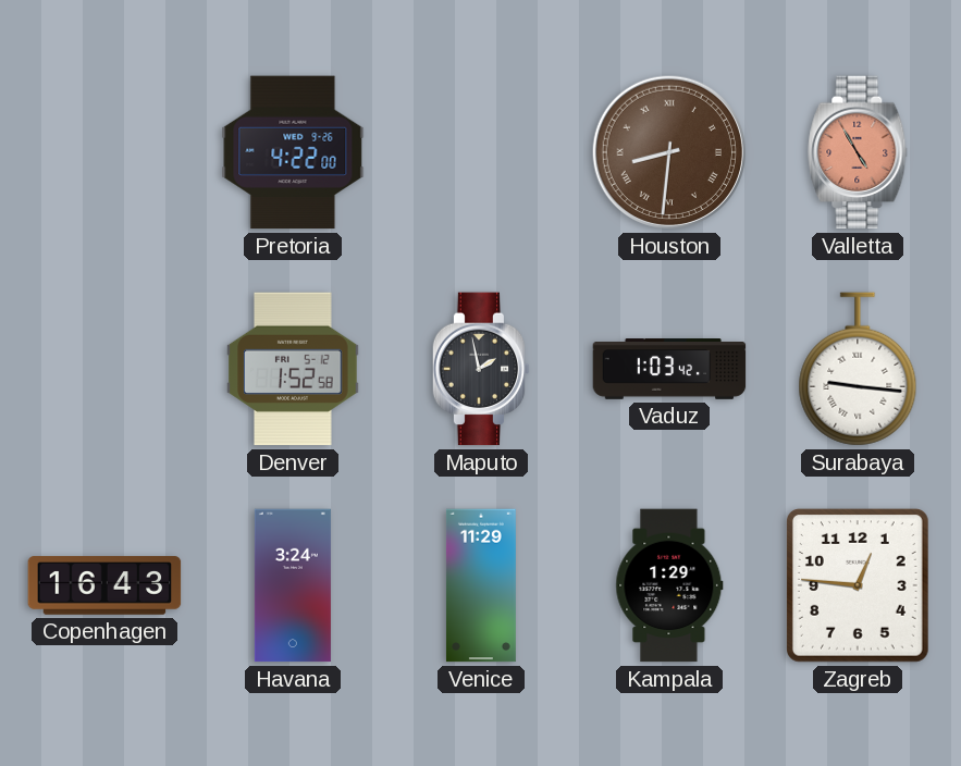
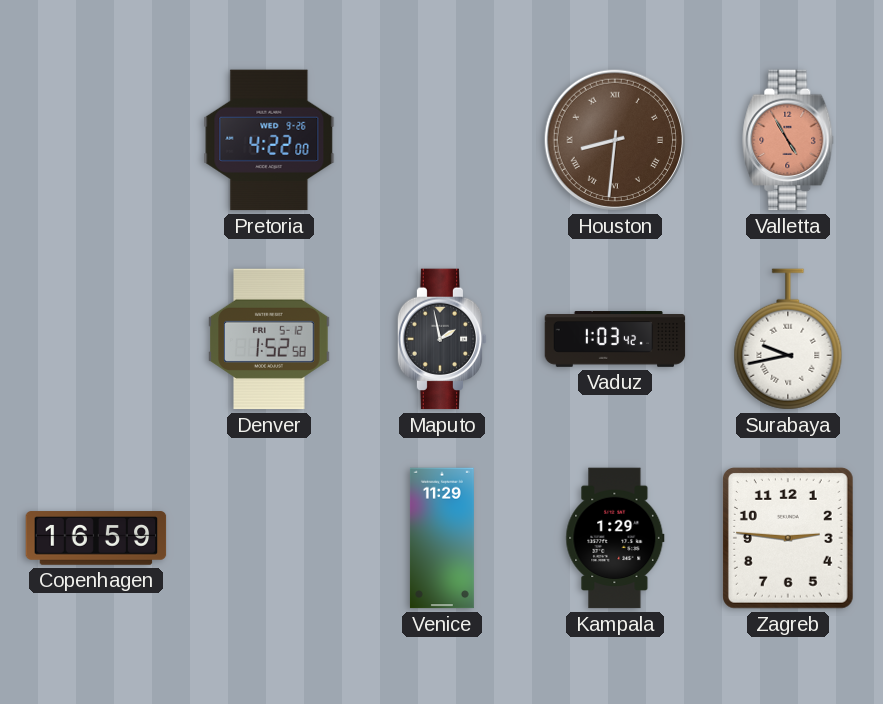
Surabaya: 9:16 -> 9:43
Copenhagen: 16:43 -> 16:59
Havana: 3:24 -> none
Zagreb: 12:46 -> 2:46
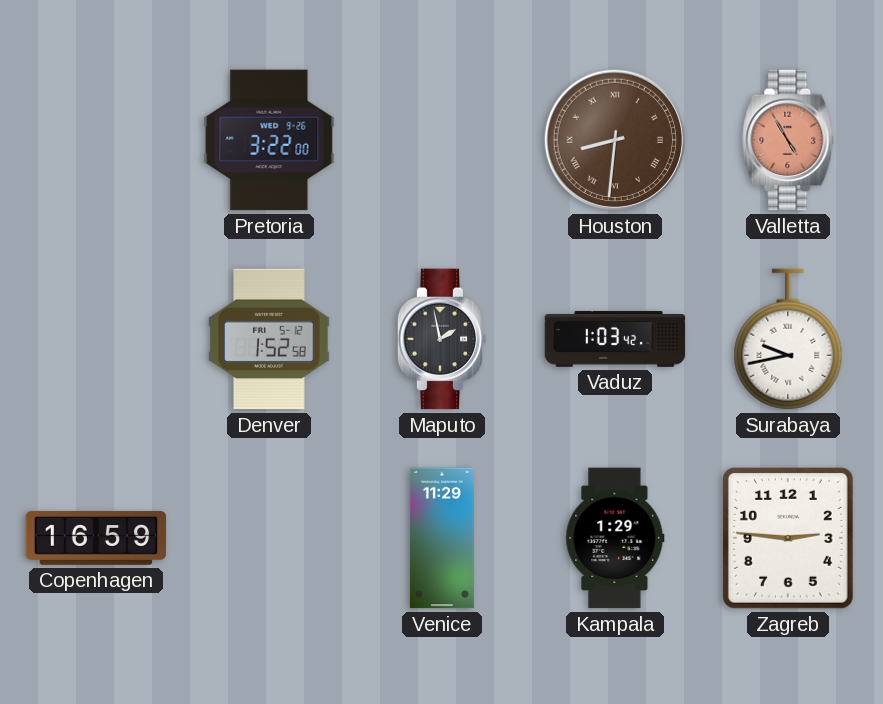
Pretoria: 4:22 -> 3:22
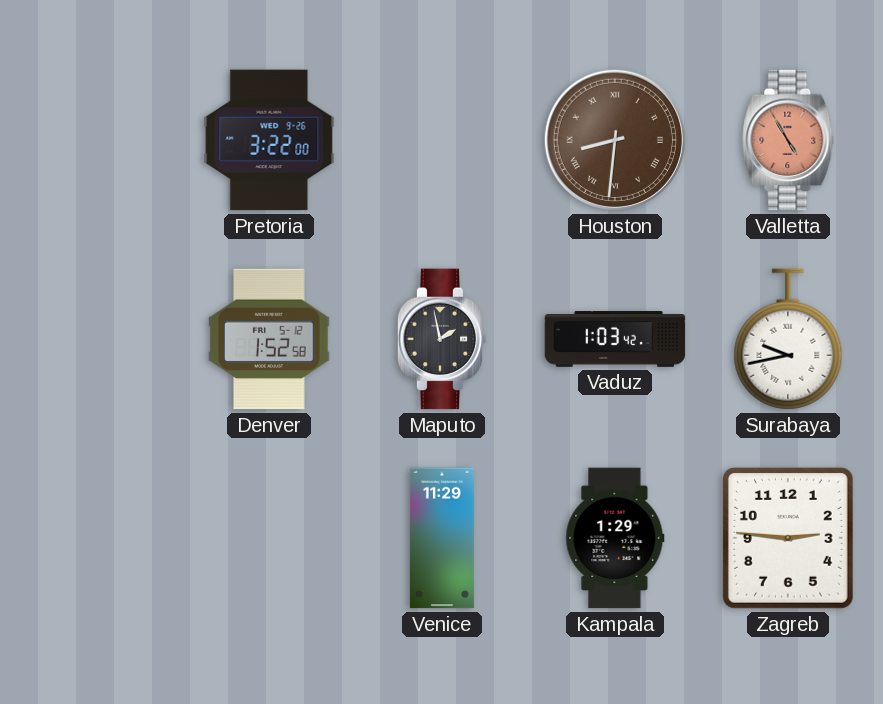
Copenhagen: 16:59 -> none
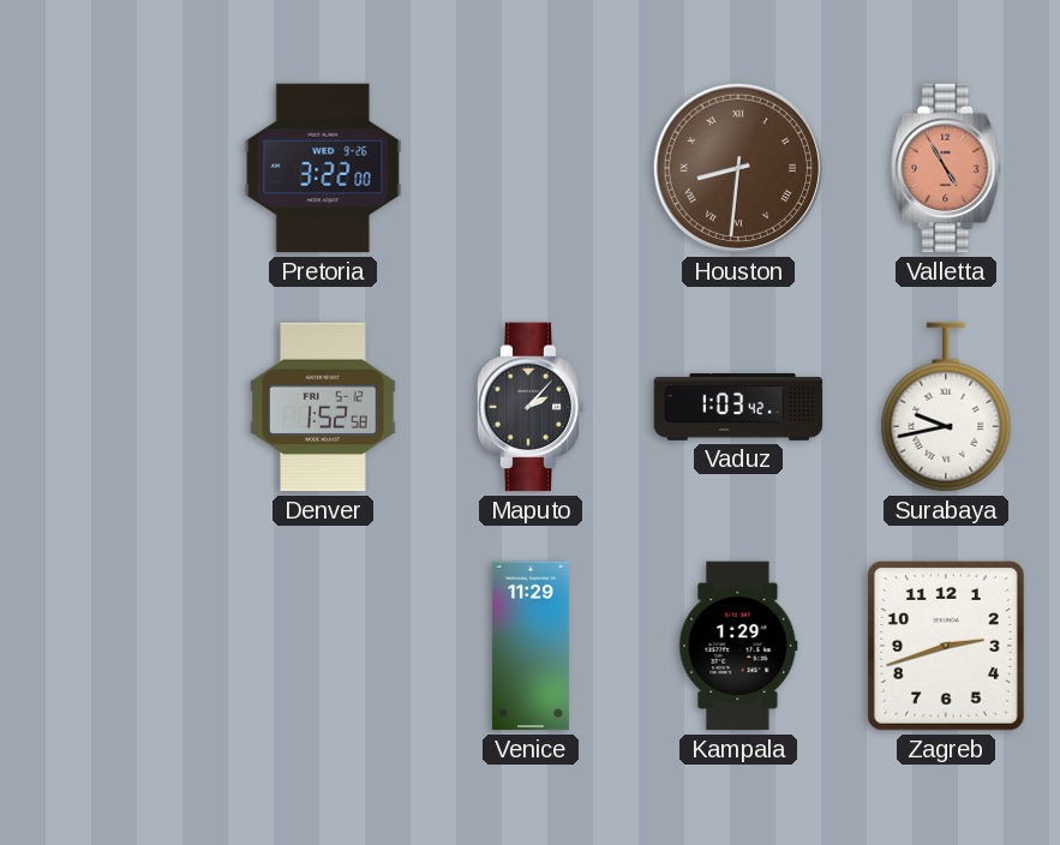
Maputo: 1:58 -> 2:07
Zagreb: 2:46 -> 2:42
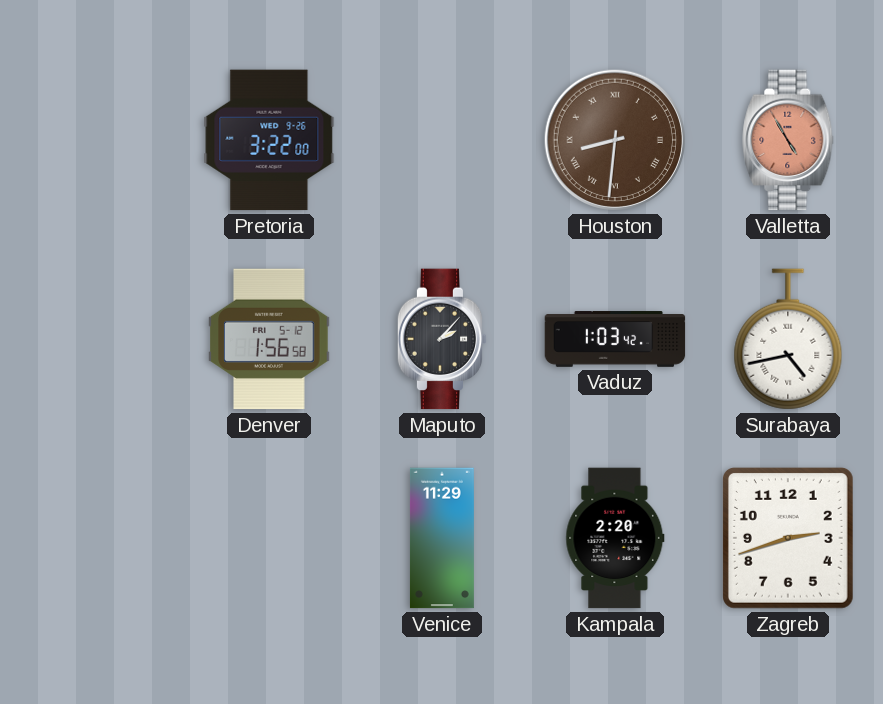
Denver: 1:52 -> 1:56
Surabaya: 9:43 -> 4:43
Kampala: 1:29 -> 2:20
